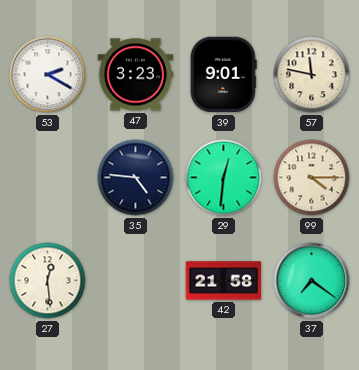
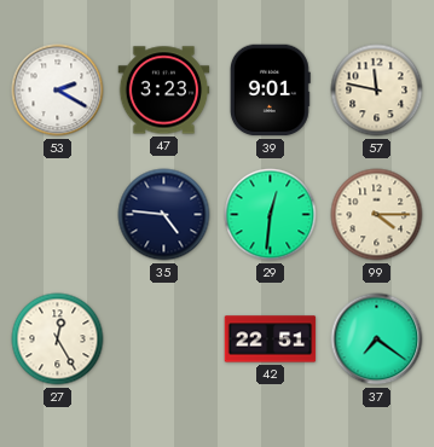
27: 12:29 -> 12:25
42: 21:58 -> 22:51
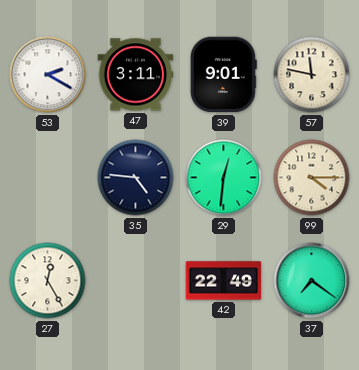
47: 3:23 -> 3:11
42: 22:51 -> 22:49
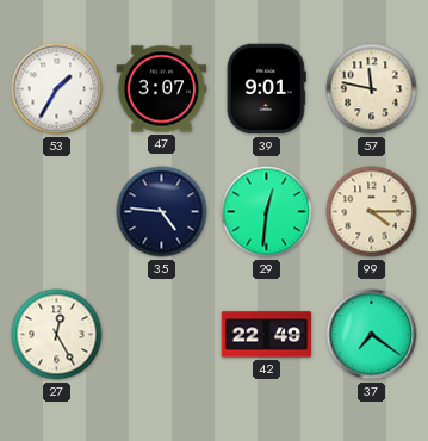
53: 2:20 -> 1:35
47: 3:11 -> 3:07
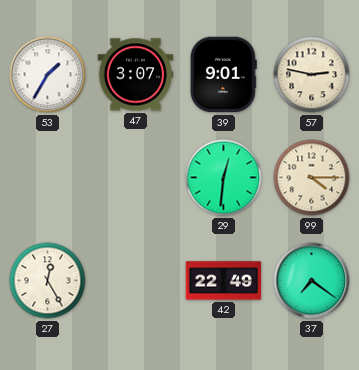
57: 11:47 -> 2:47
35: 4:46 -> none
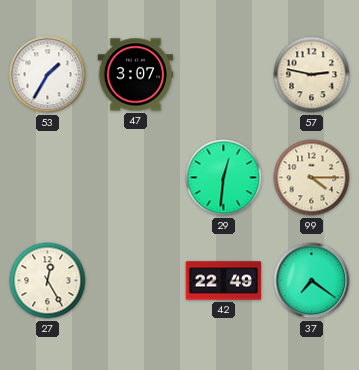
39: 9:01 -> none
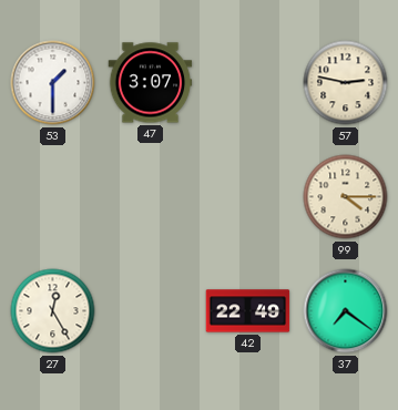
53: 1:35 -> 1:30
29: 12:31 -> none
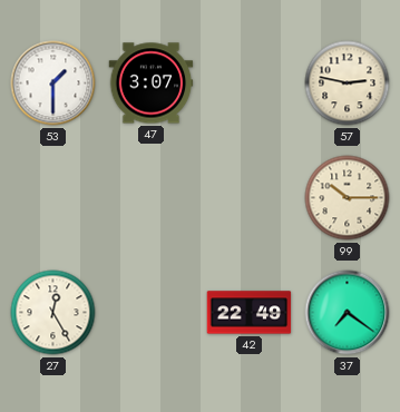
99: 4:15 -> 10:15
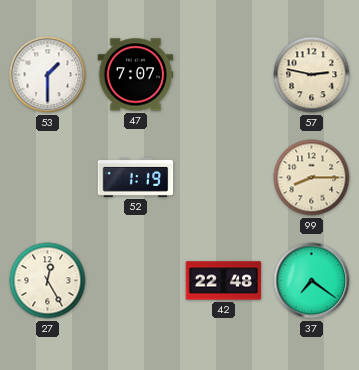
47: 3:07 -> 7:07
52: none -> 1:19
99: 10:15 -> 8:15
42: 22:49 -> 22:48
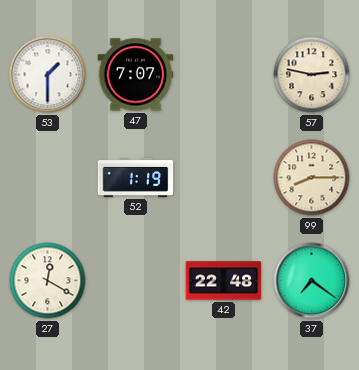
27: 12:25 -> 12:20
